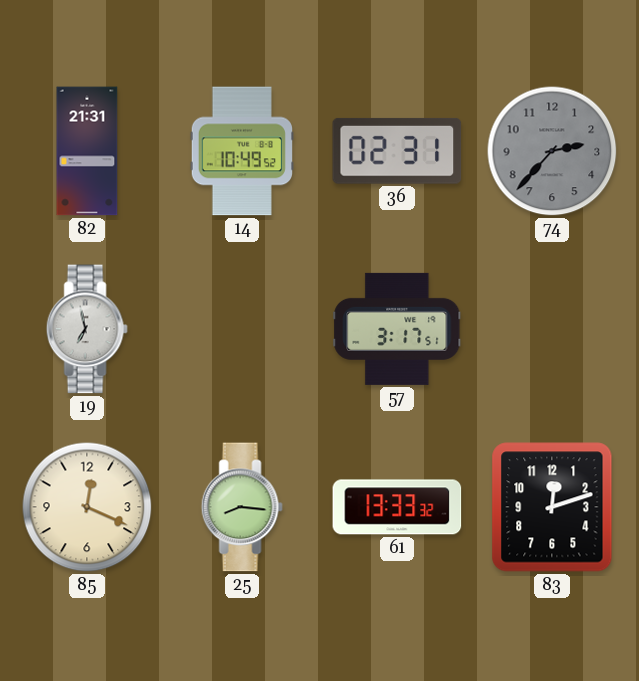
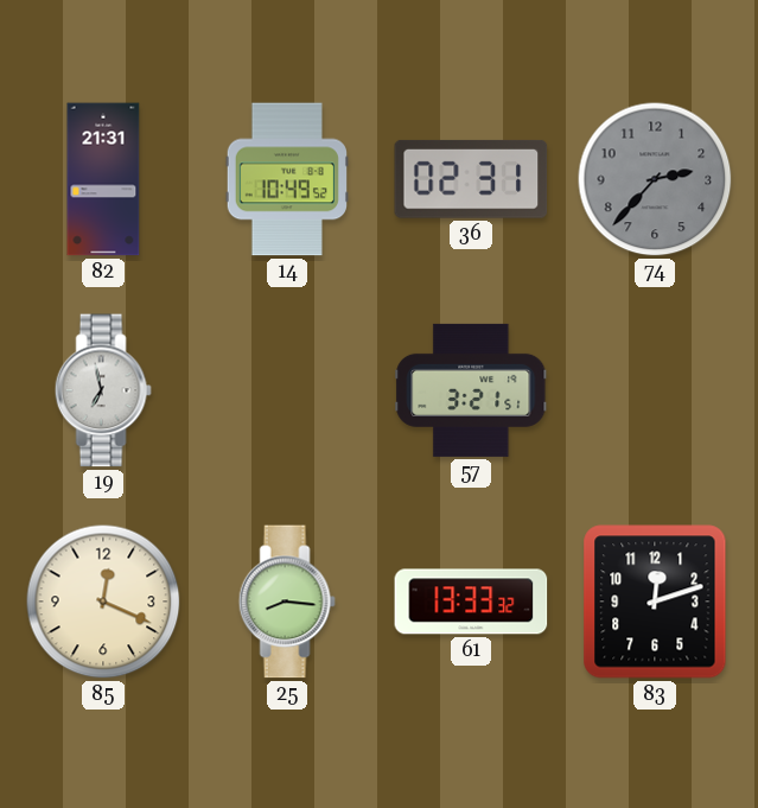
57: 3:17 -> 3:21
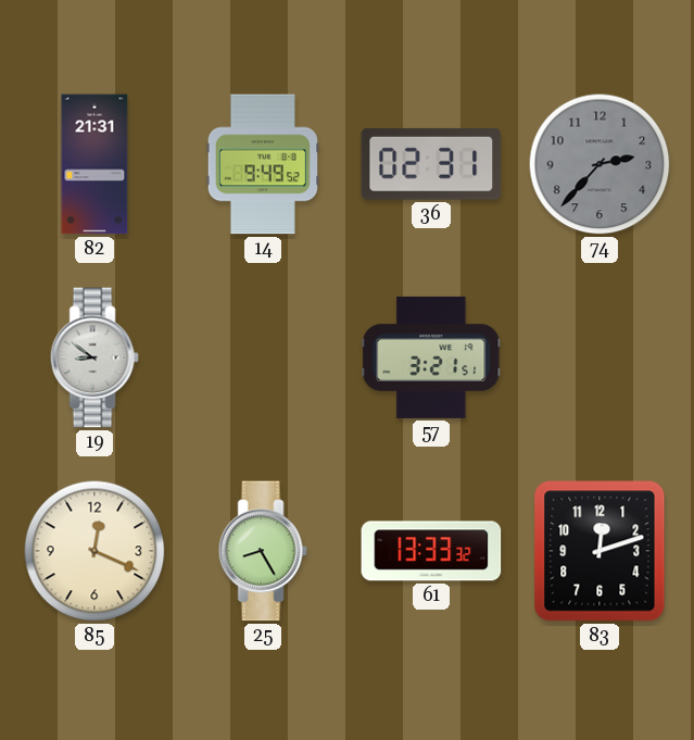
14: 10:49 -> 9:49
19: 6:58 -> 8:51
25: 8:16 -> 8:25
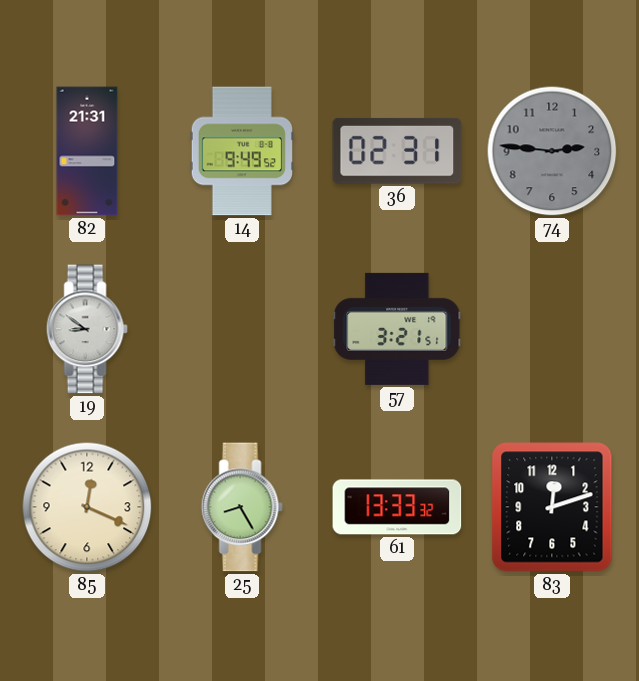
74: 2:37 -> 2:46
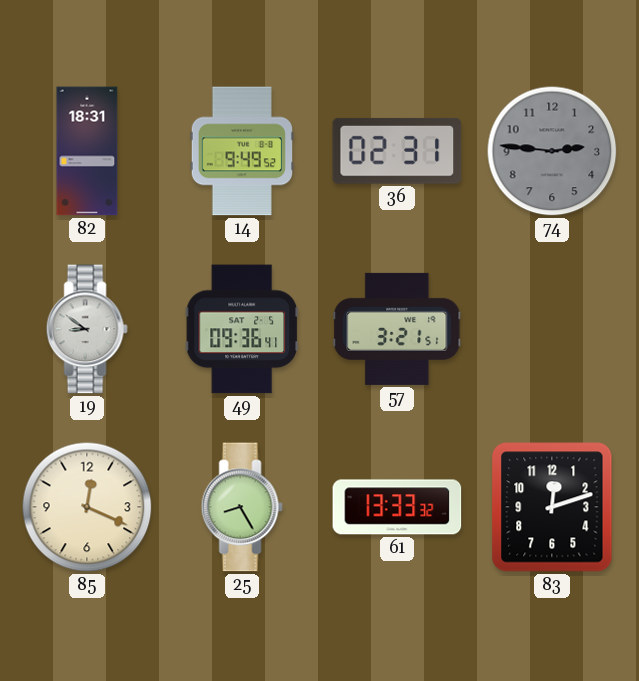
82: 21:31 -> 18:31
49: none -> 09:36
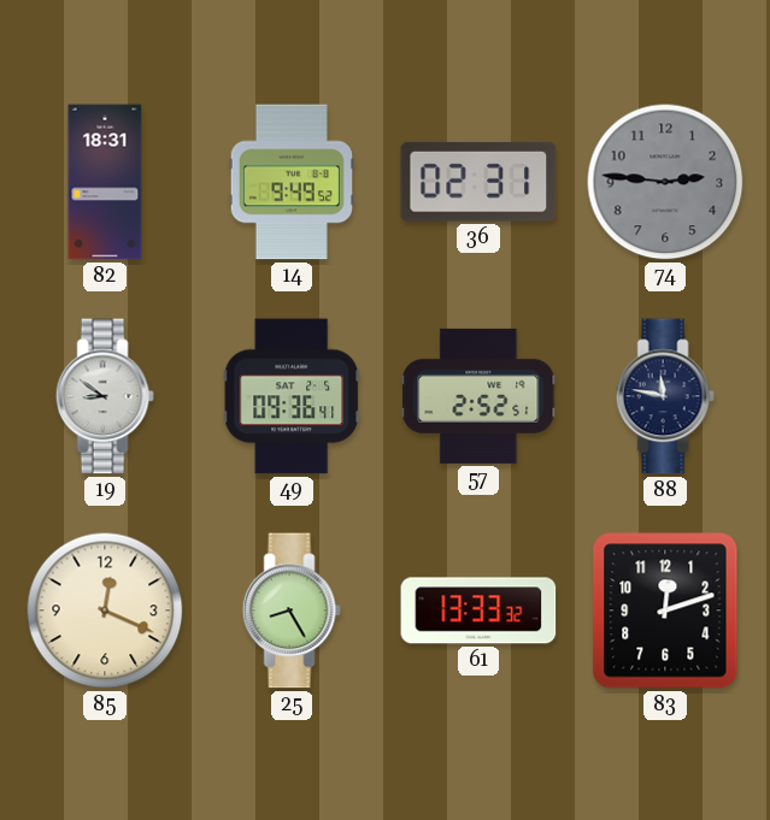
57: 3:21 -> 2:52
88: none -> 11:47
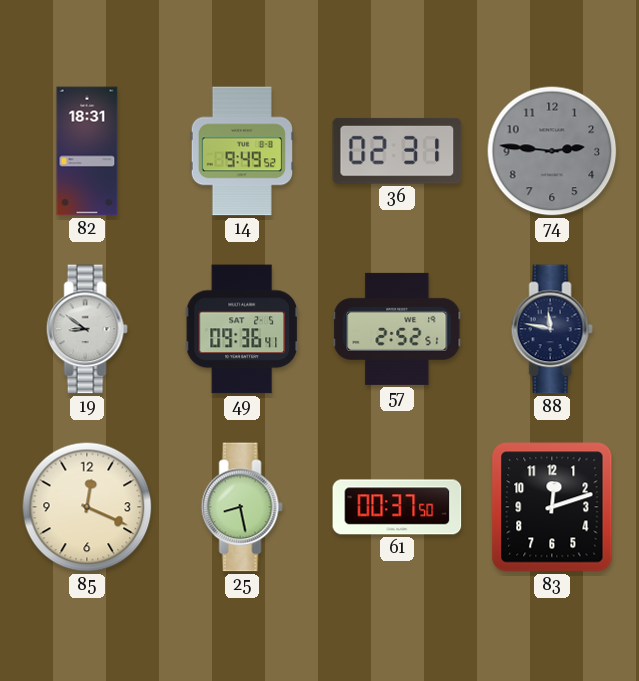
25: 8:25 -> 8:28
61: 13:33 -> 00:37
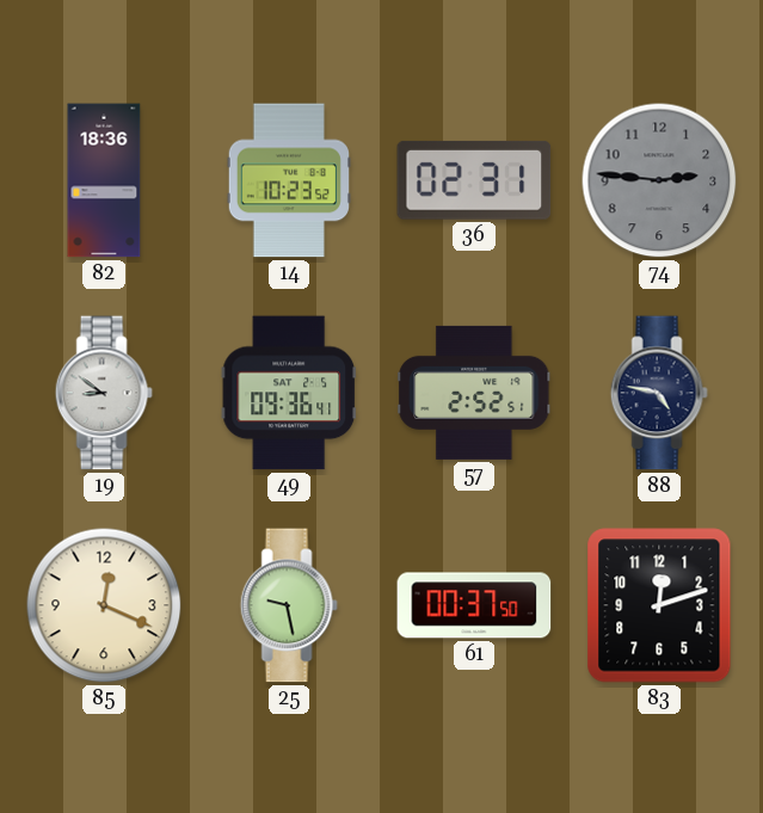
82: 18:31 -> 18:36
14: 9:49 -> 10:23
88: 11:47 -> 4:47
25: 8:28 -> 9:28
